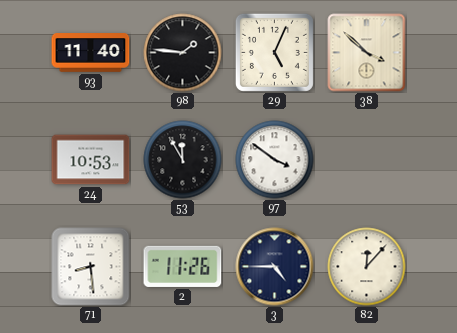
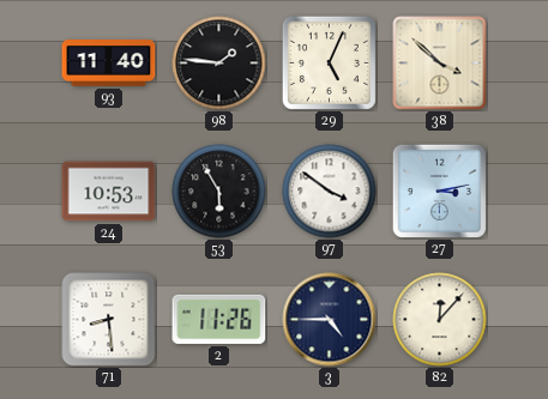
53: 11:55 -> 5:55
27: none -> 3:13
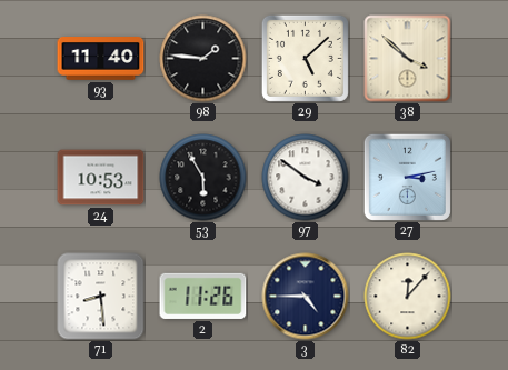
29: 5:04 -> 5:08
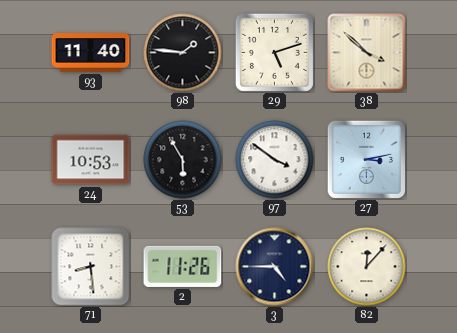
29: 5:08 -> 5:12
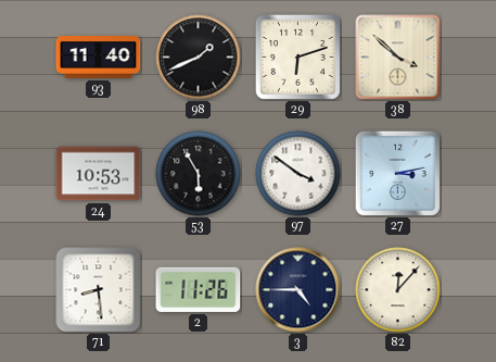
98: 1:46 -> 1:41
29: 5:12 -> 6:12
